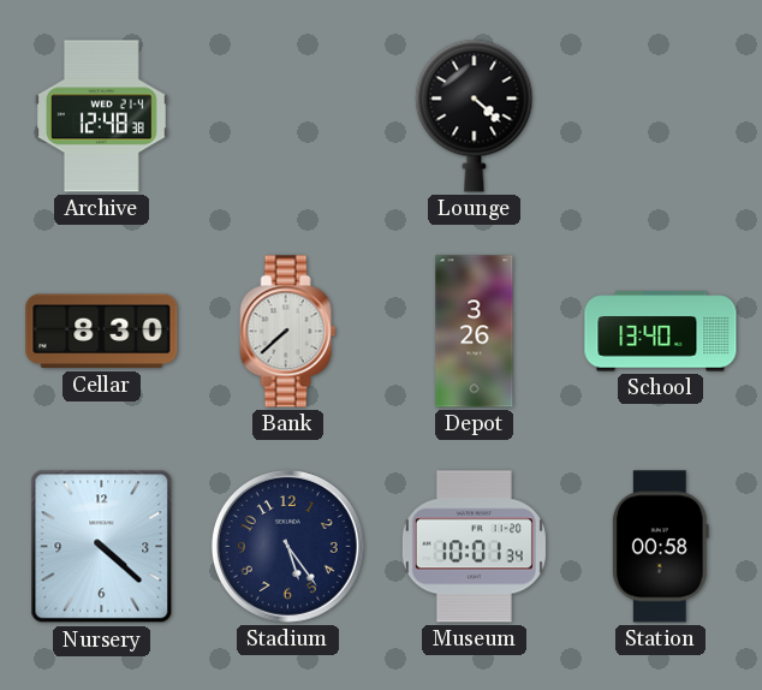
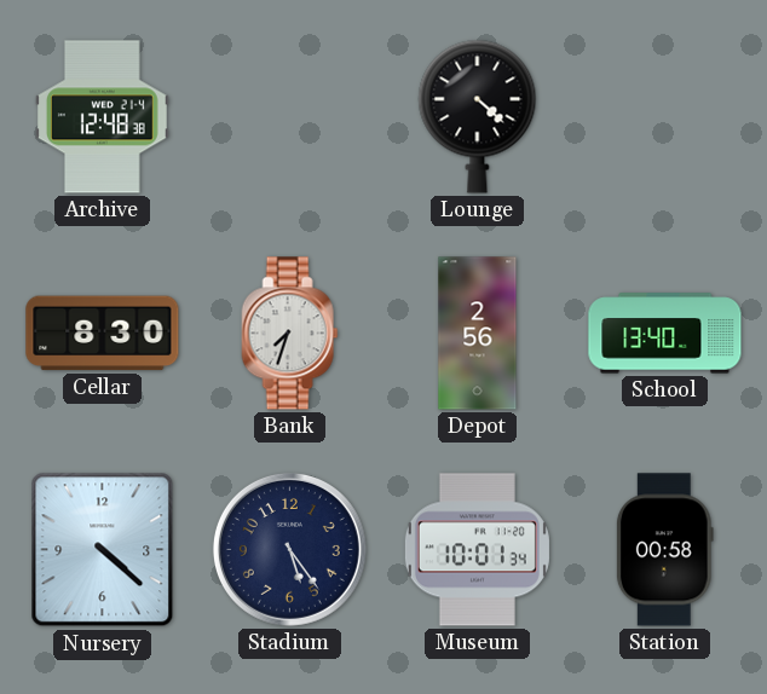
Bank: 7:38 -> 7:33
Depot: 3:26 -> 2:56
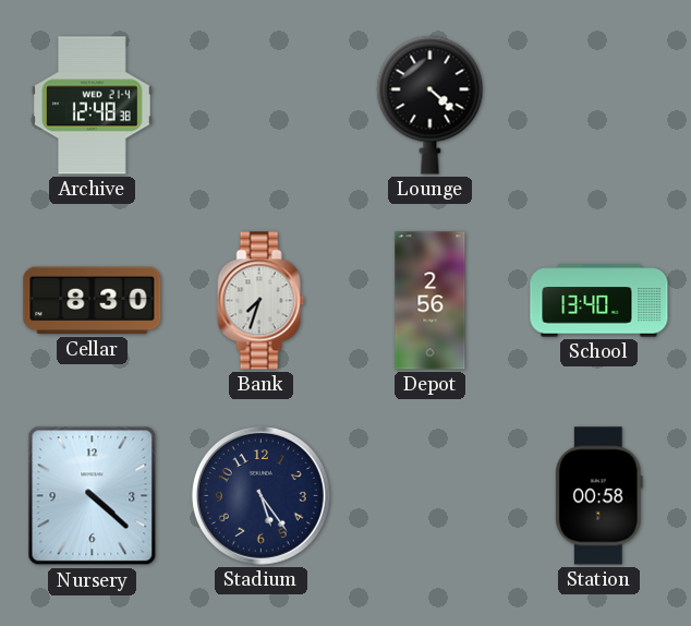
Museum: 10:01 -> none
